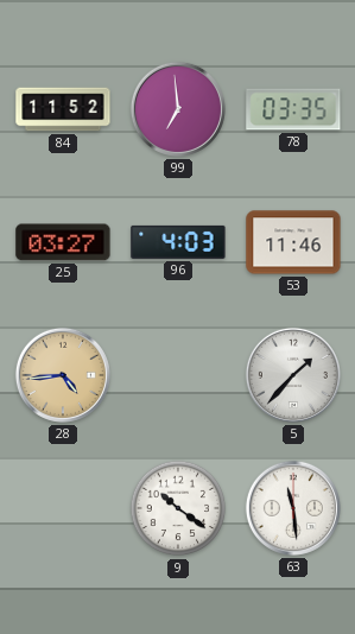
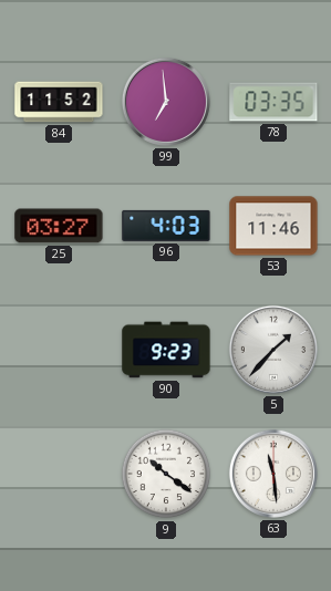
28: 4:44 -> none
90: none -> 9:23
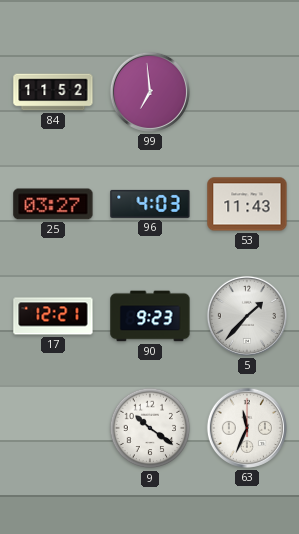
78: 03:35 -> none
53: 11:46 -> 11:43
17: none -> 12:21
63: 11:29 -> 11:34
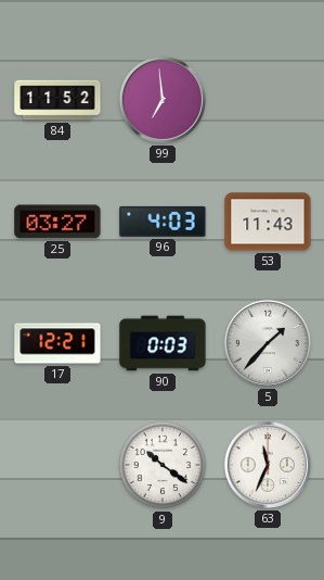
90: 9:23 -> 0:03
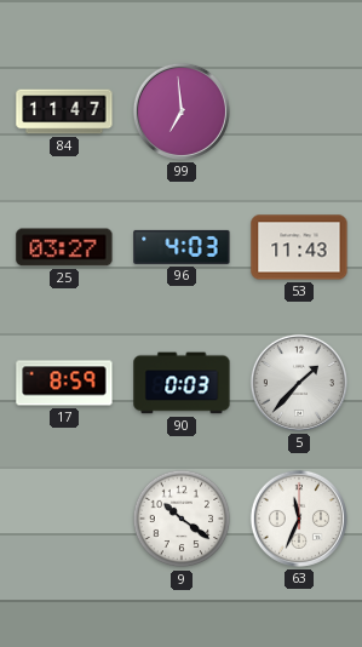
84: 11:52 -> 11:47
17: 12:21 -> 8:59
